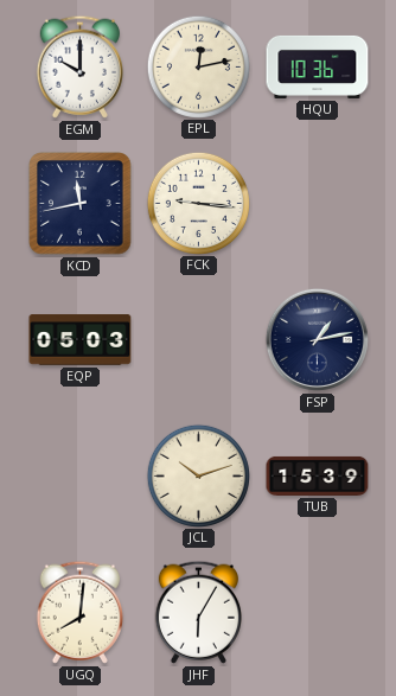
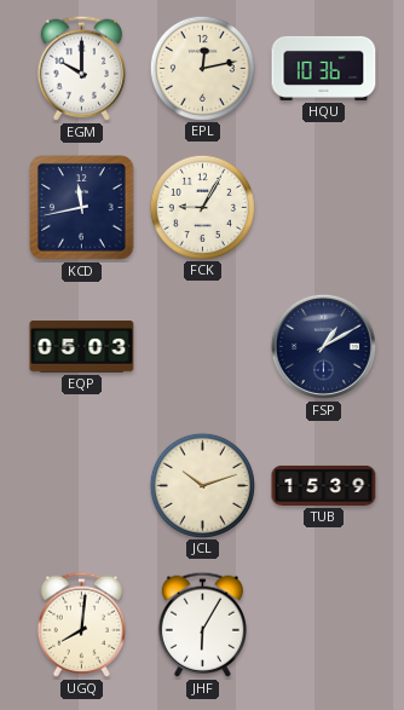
FCK: 9:16 -> 9:05
FSP: 1:13 -> 1:10
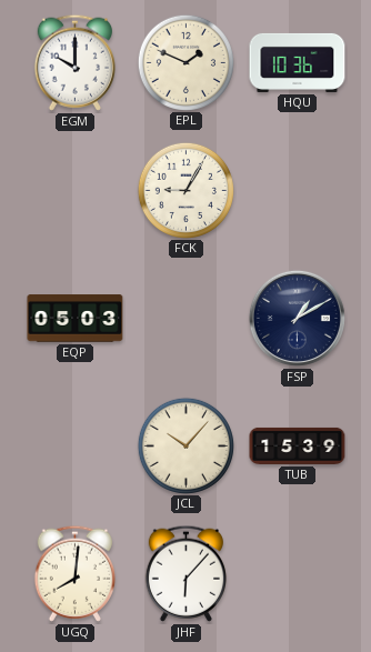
EPL: 12:13 -> 1:49
KCD: 11:43 -> none
JCL: 10:12 -> 10:07
JHF: 6:05 -> 6:07
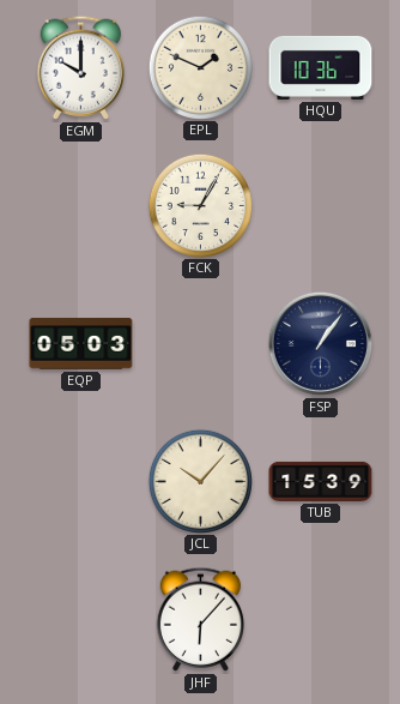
FSP: 1:10 -> 1:06
UGQ: 8:01 -> none
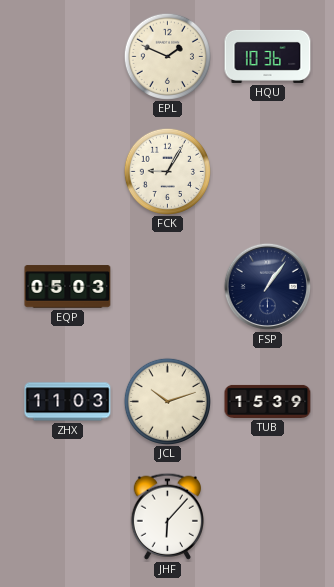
EGM: 10:00 -> none
ZHX: none -> 11:03
JCL: 10:07 -> 10:12
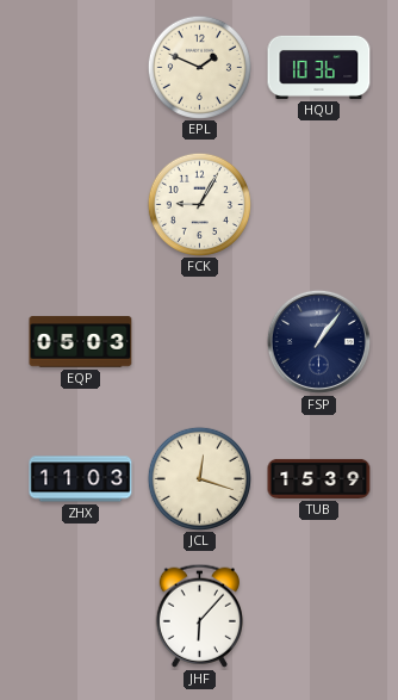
JCL: 10:12 -> 12:18
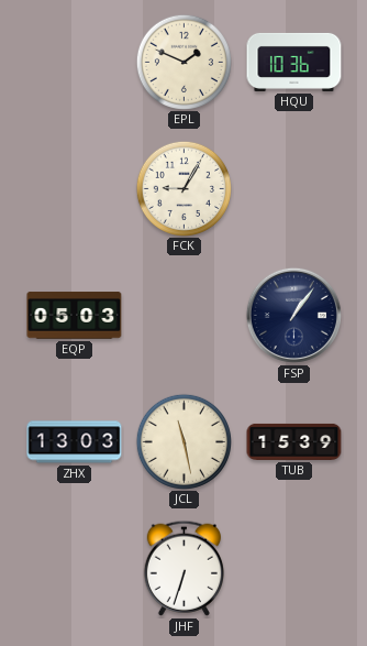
ZHX: 11:03 -> 13:03
JCL: 12:18 -> 11:28
JHF: 6:07 -> 6:33
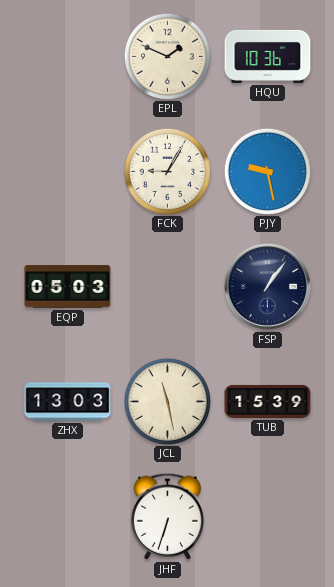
PJY: none -> 9:28
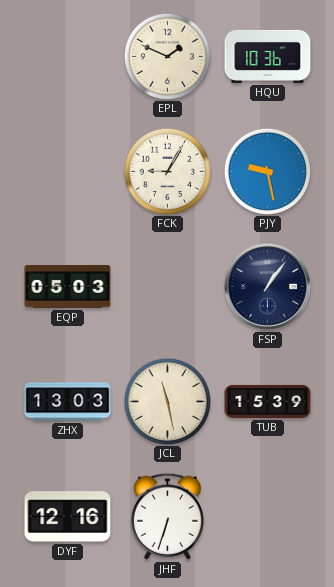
DYF: none -> 12:16
